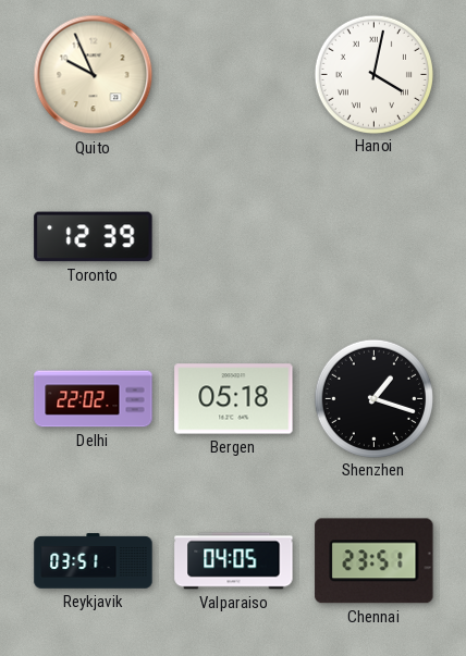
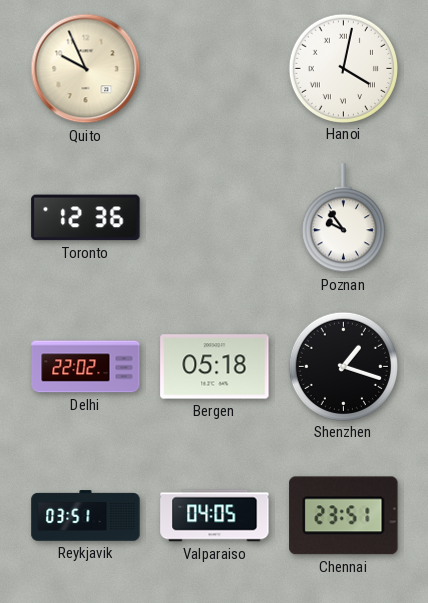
Toronto: 12:39 -> 12:36
Poznan: none -> 9:54
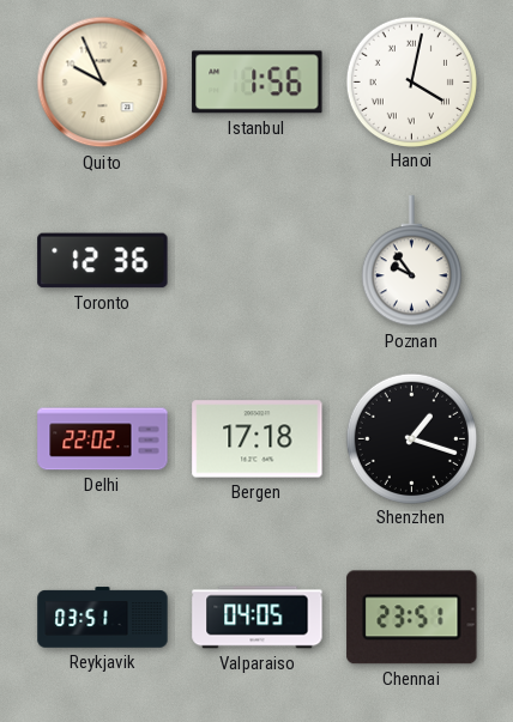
Istanbul: none -> 1:56
Bergen: 05:18 -> 17:18
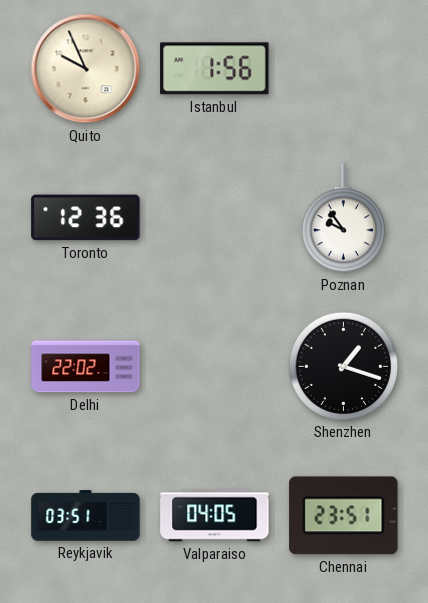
Hanoi: 4:02 -> none
Bergen: 17:18 -> none
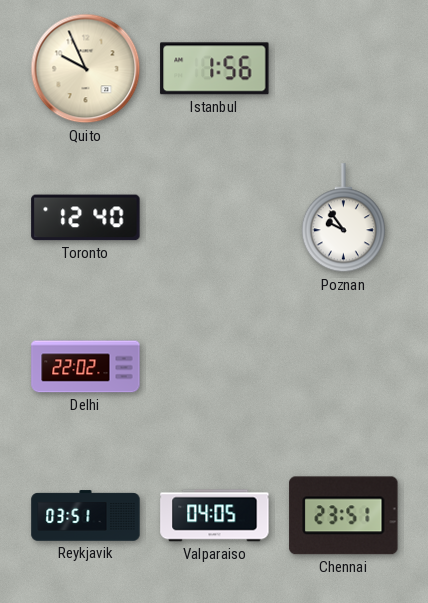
Toronto: 12:36 -> 12:40
Shenzhen: 1:18 -> none
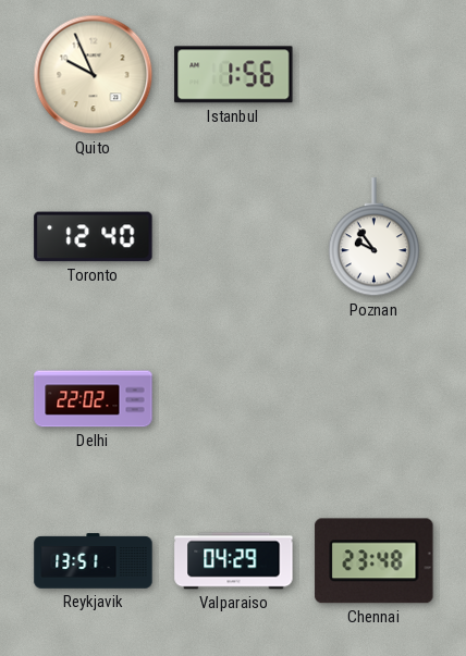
Reykjavik: 03:51 -> 13:51
Valparaiso: 04:05 -> 04:29
Chennai: 23:51 -> 23:48
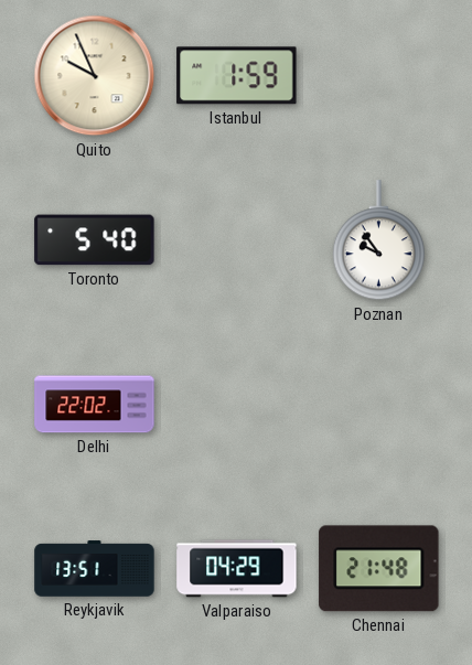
Istanbul: 1:56 -> 1:59
Toronto: 12:40 -> 5:40
Chennai: 23:48 -> 21:48
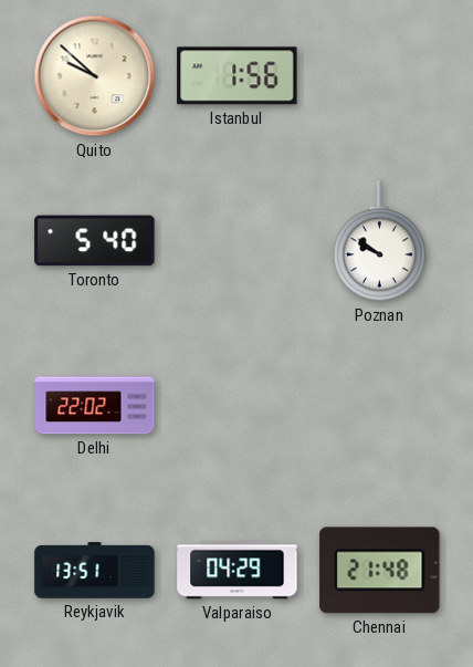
Quito: 9:56 -> 9:52
Istanbul: 1:59 -> 1:56
Poznan: 9:54 -> 9:51
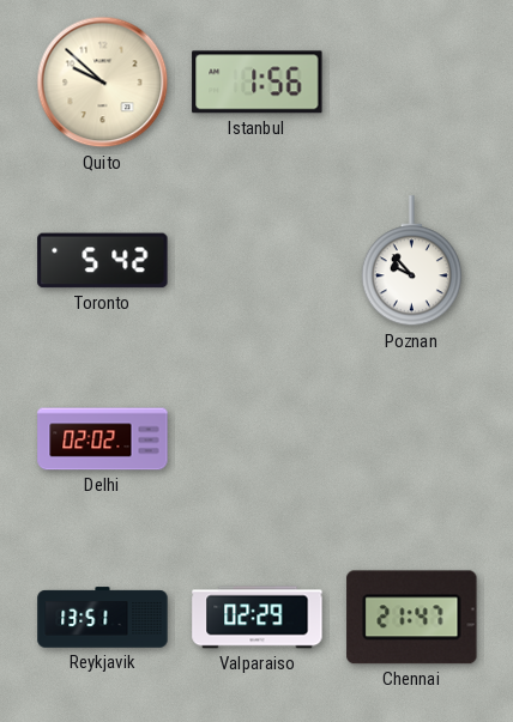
Toronto: 5:40 -> 5:42
Poznan: 9:51 -> 9:53
Delhi: 22:02 -> 02:02
Valparaiso: 04:29 -> 02:29
Chennai: 21:48 -> 21:47
